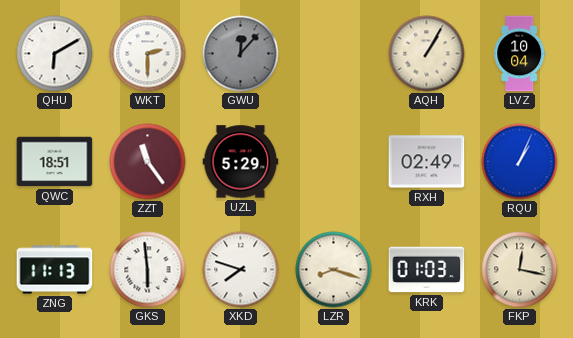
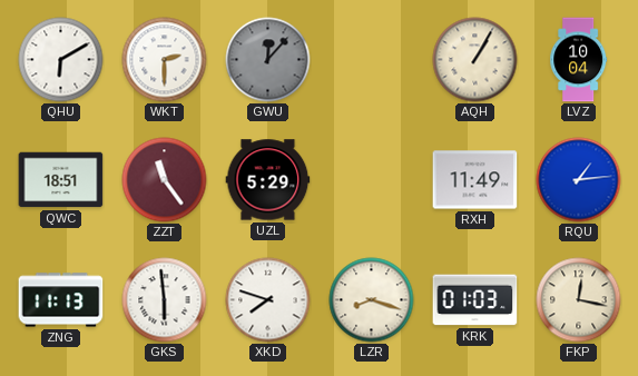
RXH: 02:49 -> 11:49
RQU: 1:04 -> 1:14
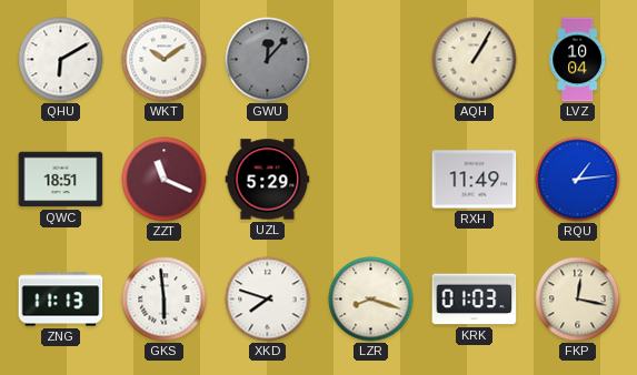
WKT: 2:30 -> 10:09
ZZT: 11:24 -> 11:19
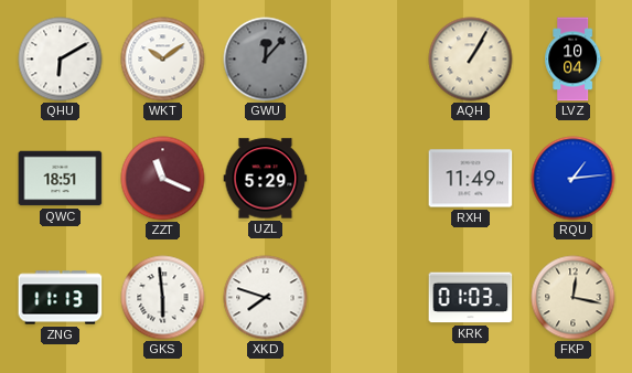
LZR: 8:18 -> none
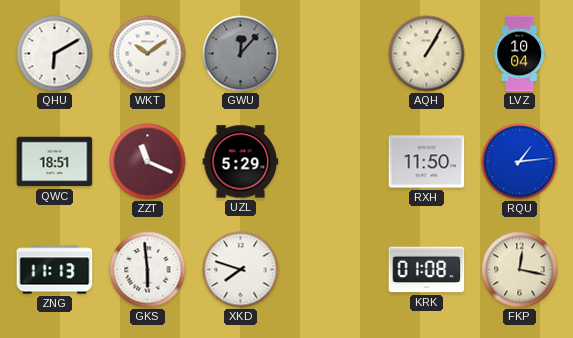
RXH: 11:49 -> 11:50
KRK: 01:03 -> 01:08
